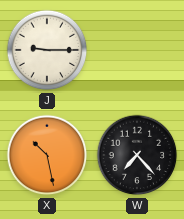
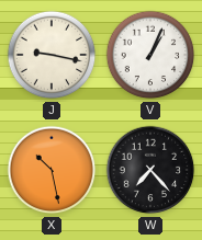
J: 9:15 -> 9:17
V: none -> 1:04
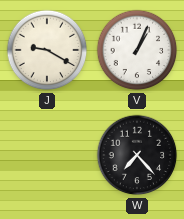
J: 9:17 -> 9:20
X: 10:28 -> none
